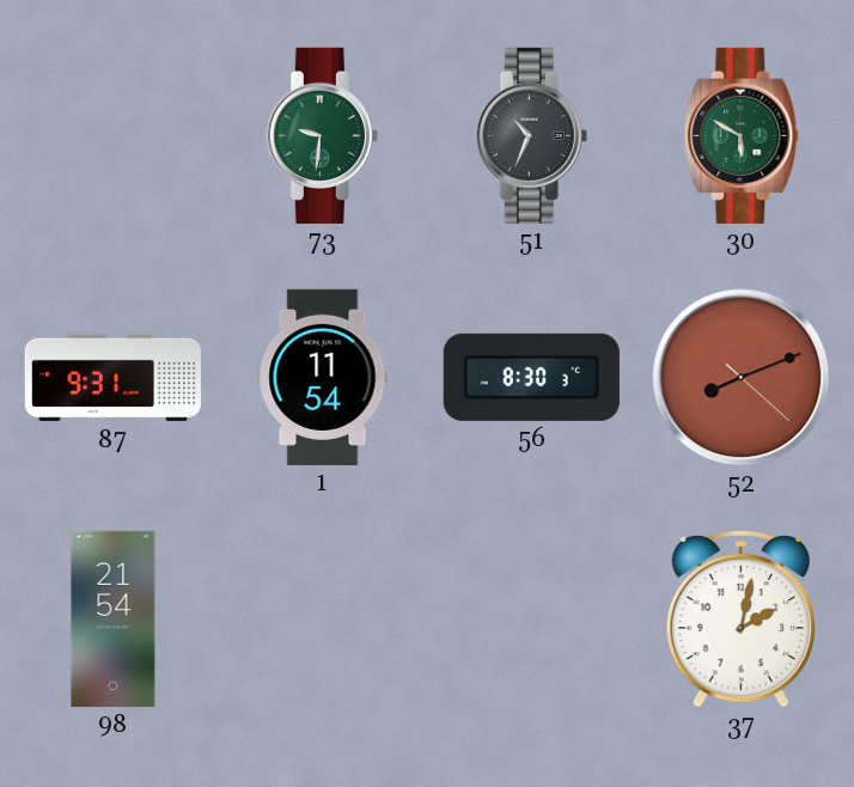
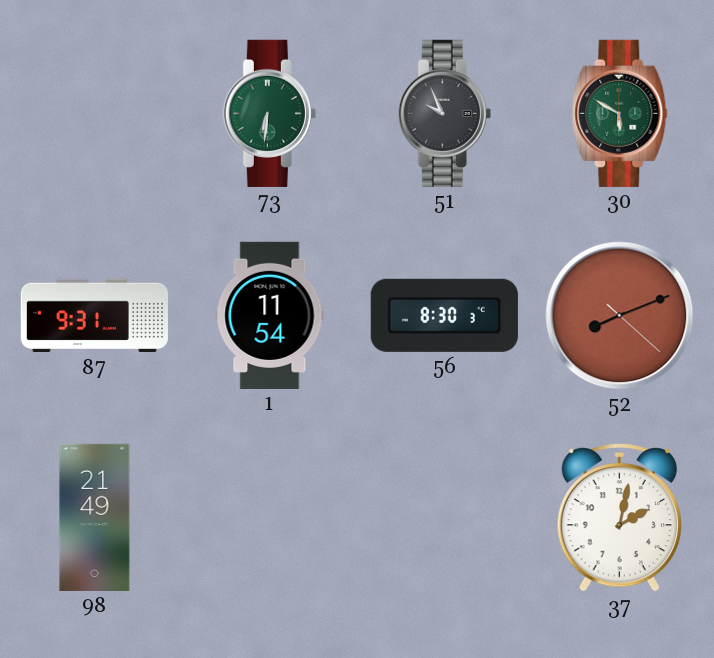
73: 9:31 -> 6:31
51: 10:34 -> 9:56
98: 21:54 -> 21:49
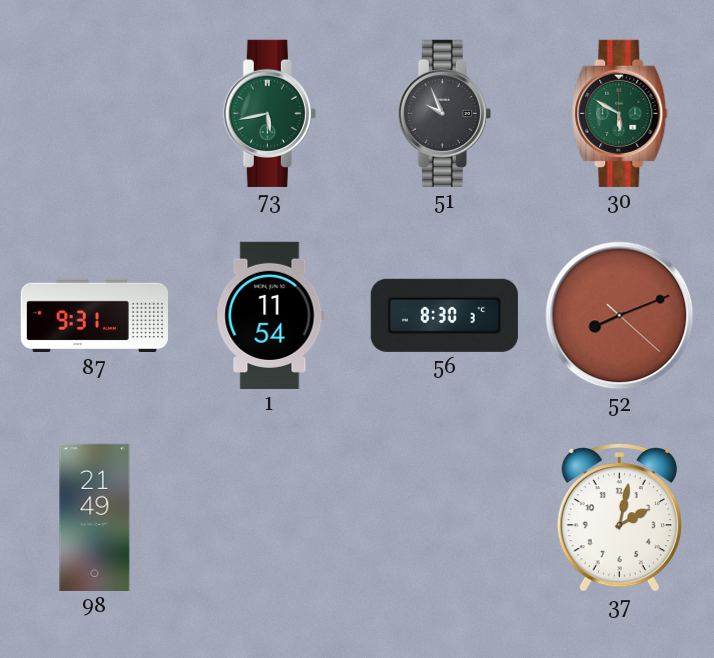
73: 6:31 -> 5:43
